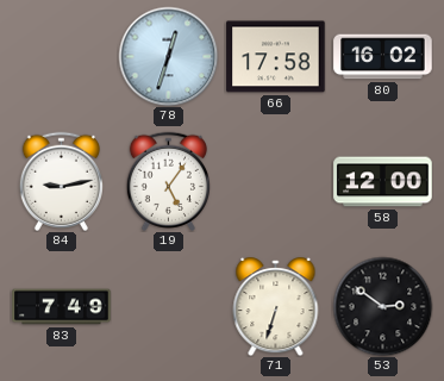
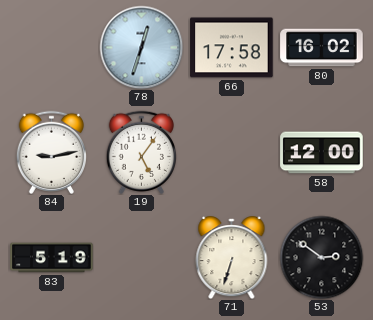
83: 7:49 -> 5:19
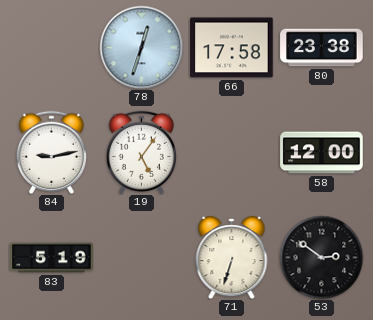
80: 16:02 -> 23:38
